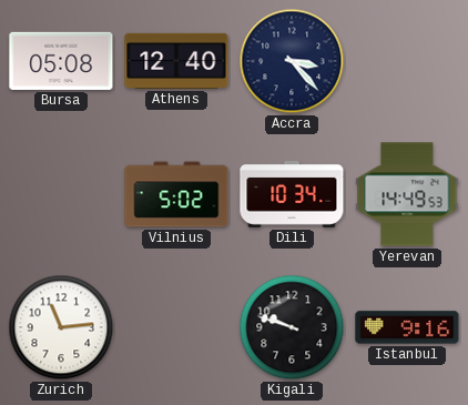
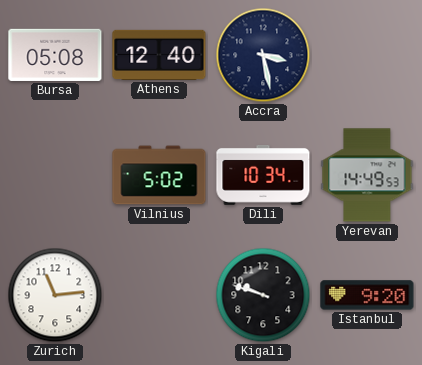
Accra: 3:23 -> 3:28
Istanbul: 9:16 -> 9:20
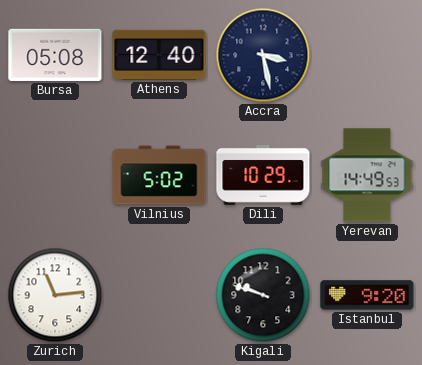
Dili: 10:34 -> 10:29
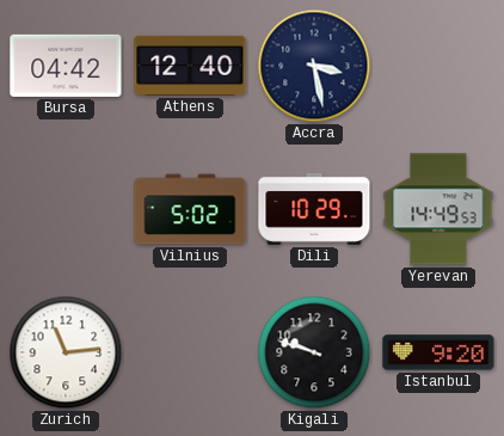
Bursa: 05:08 -> 04:42
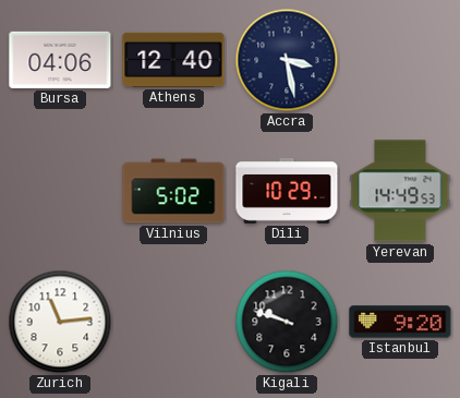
Bursa: 04:42 -> 04:06
